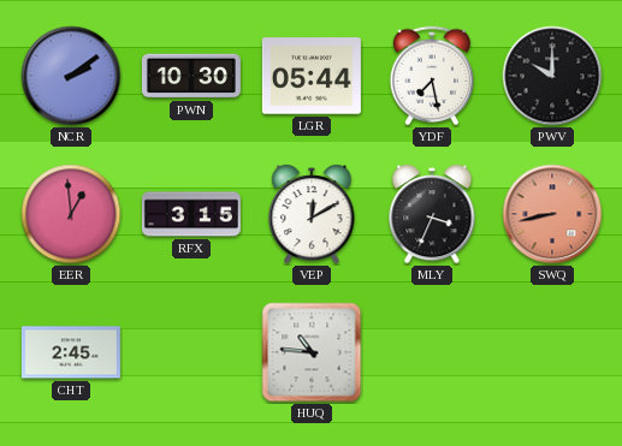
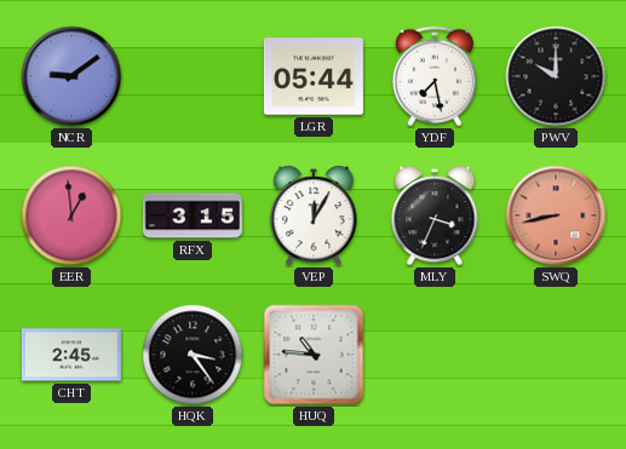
NCR: 2:09 -> 9:09
PWN: 10:30 -> none
VEP: 12:10 -> 12:05
HQK: none -> 3:24
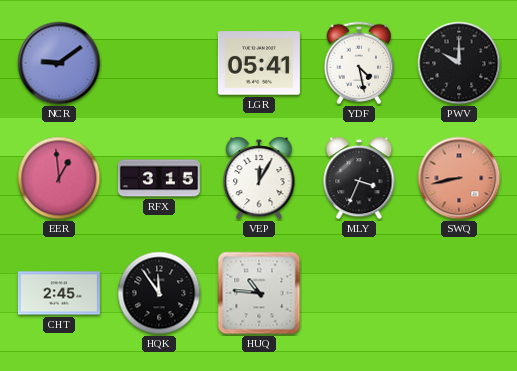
LGR: 05:44 -> 05:41
YDF: 7:28 -> 4:28
HQK: 3:24 -> 11:54
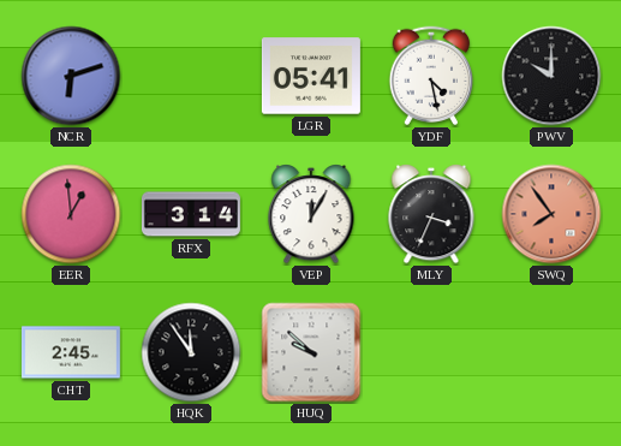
NCR: 9:09 -> 6:12
RFX: 3:15 -> 3:14
SWQ: 8:43 -> 7:54
HUQ: 10:46 -> 9:52
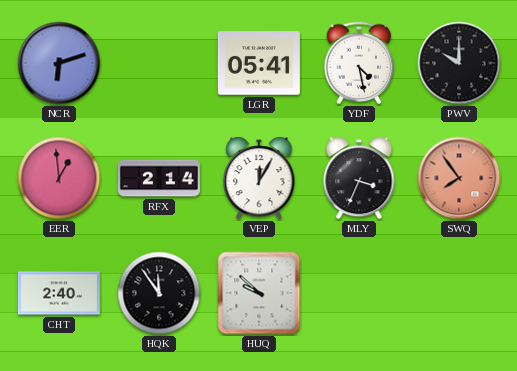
RFX: 3:14 -> 2:14
CHT: 2:45 -> 2:40
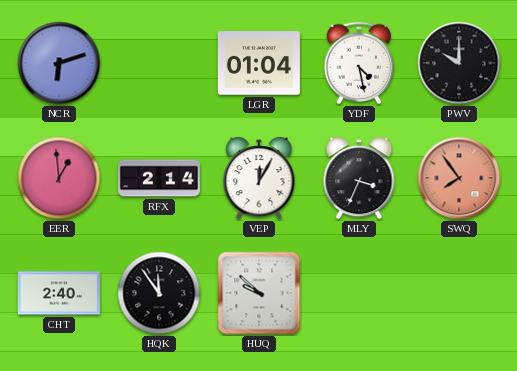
LGR: 05:41 -> 01:04
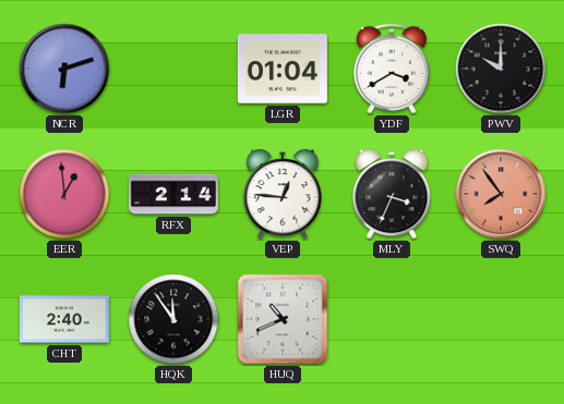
YDF: 4:28 -> 3:40
VEP: 12:05 -> 12:46
HUQ: 9:52 -> 10:41
